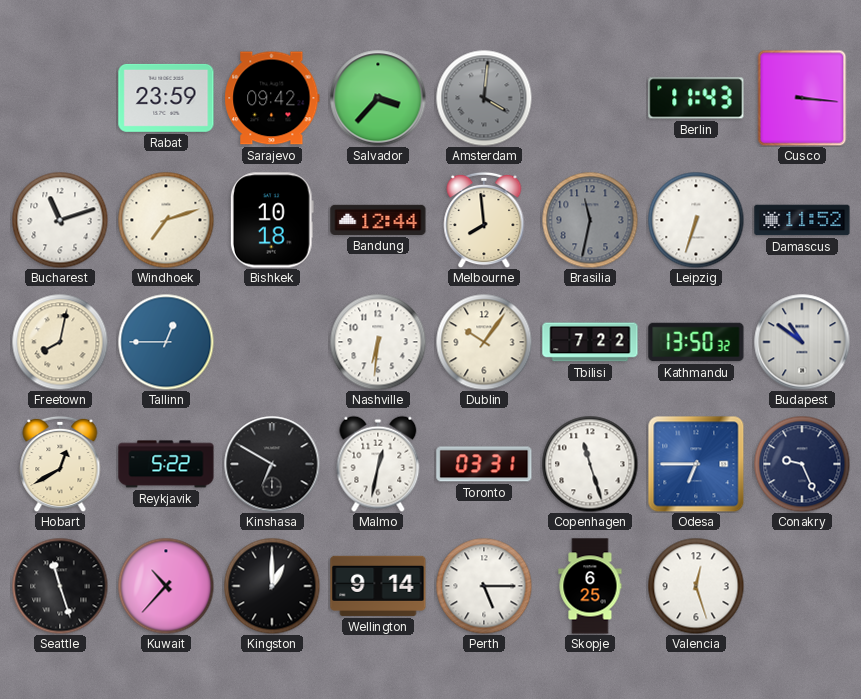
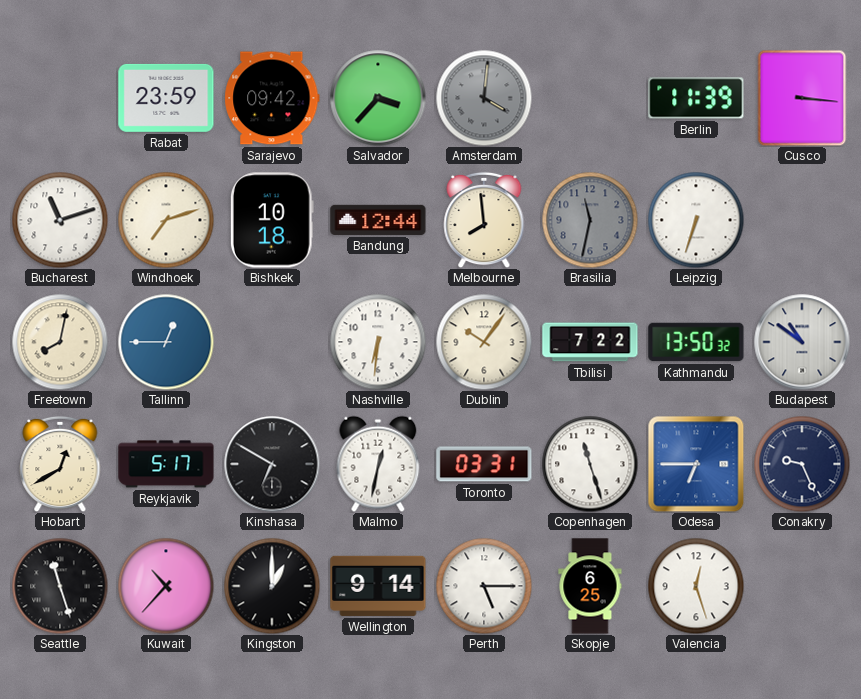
Berlin: 11:43 -> 11:39
Damascus: 11:52 -> none
Reykjavik: 5:22 -> 5:17
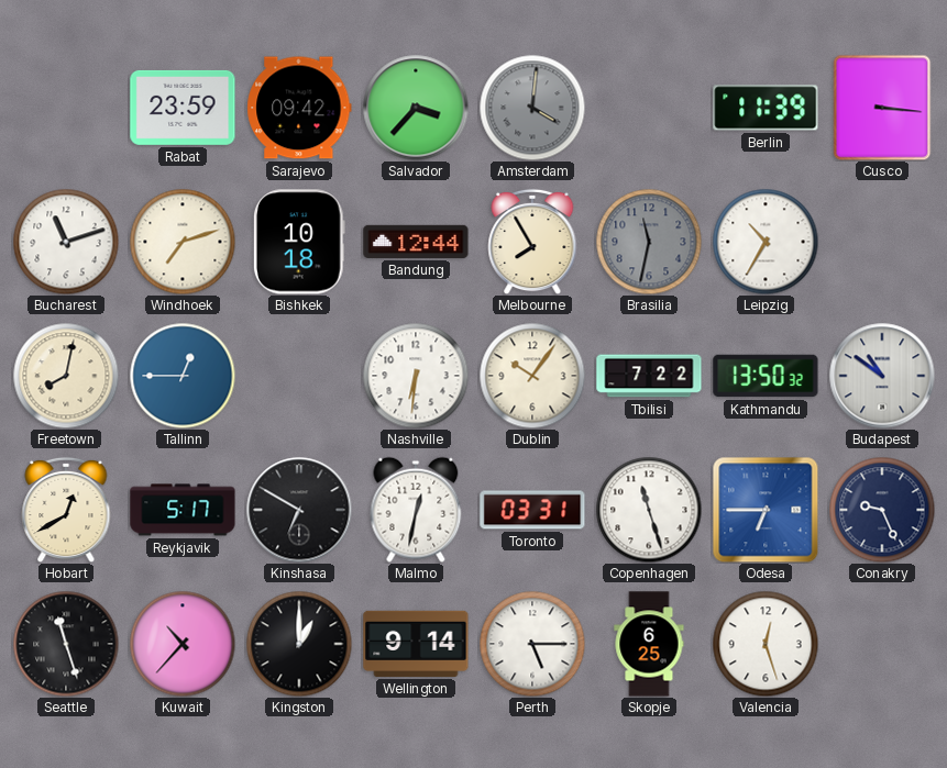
Melbourne: 7:59 -> 7:55
Leipzig: 6:33 -> 10:35
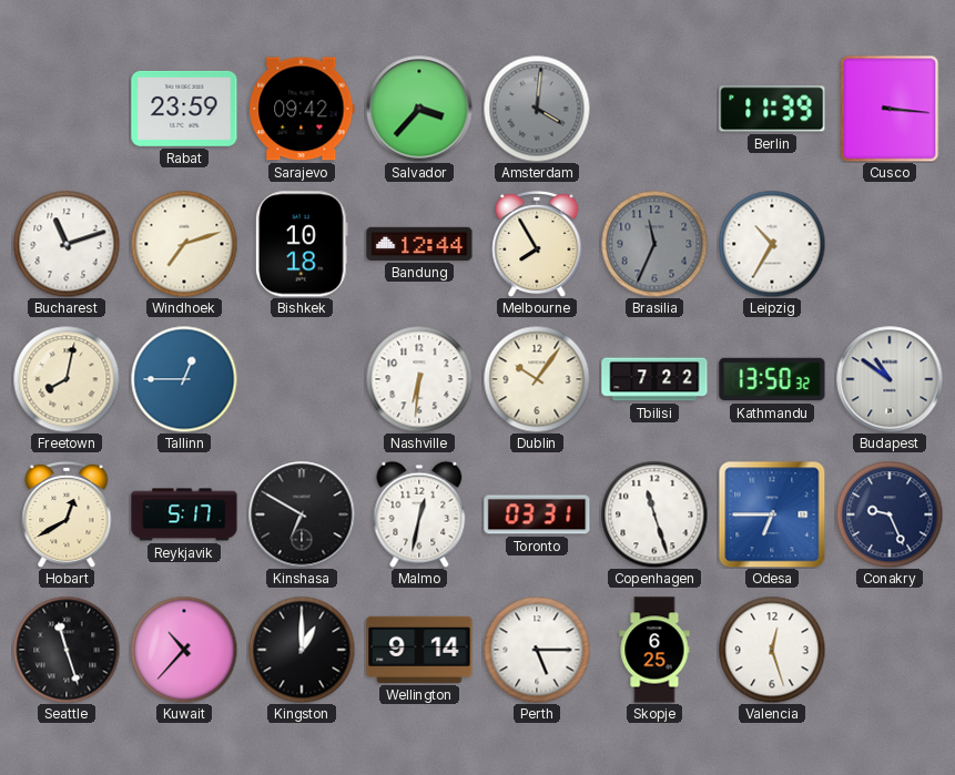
Brasilia: 11:32 -> 11:34
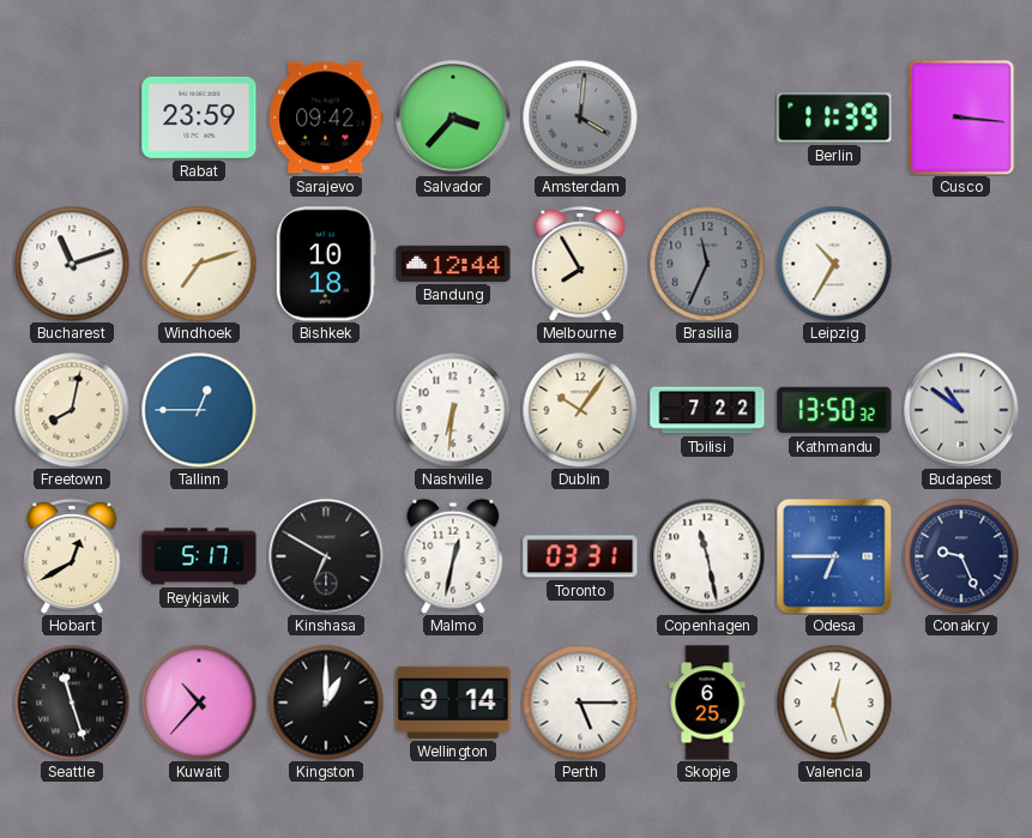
Copenhagen: 11:27 -> 11:28
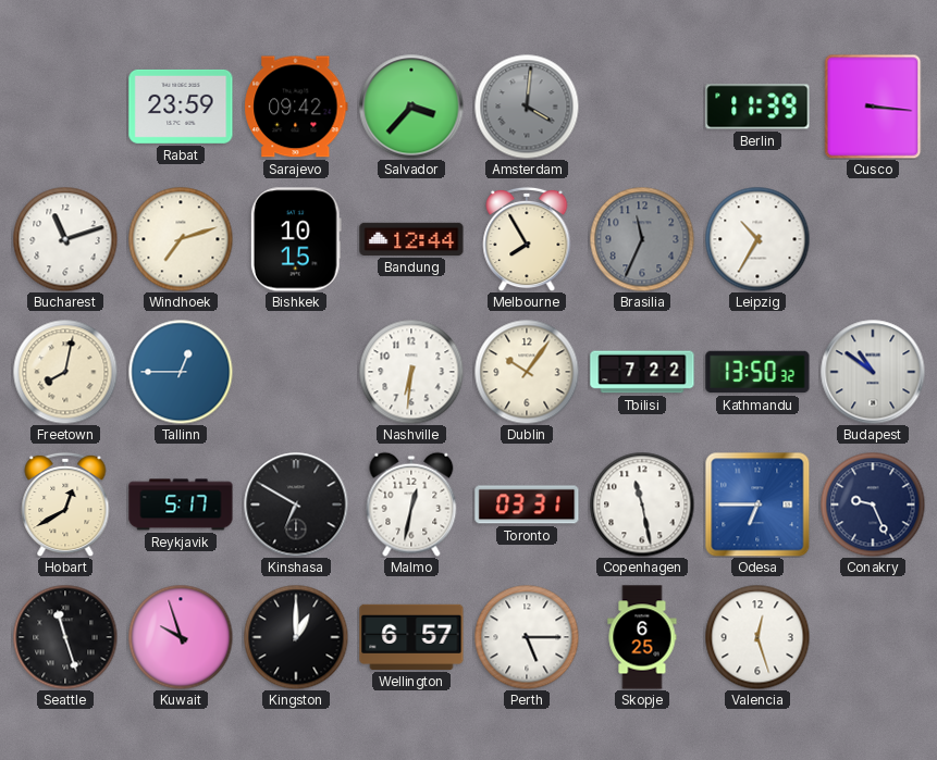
Bishkek: 10:18 -> 10:15
Kuwait: 10:37 -> 9:57
Wellington: 9:14 -> 6:57
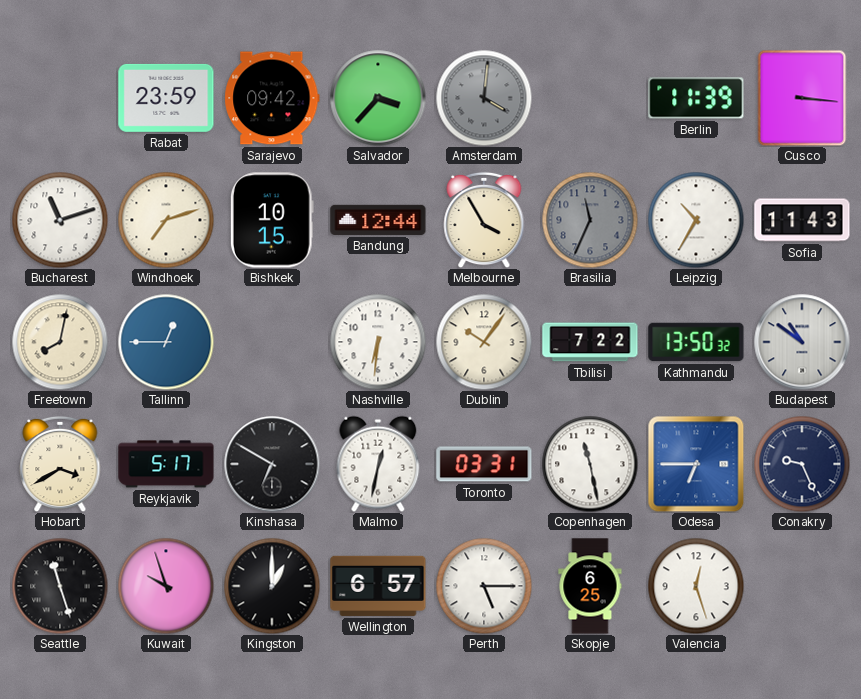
Melbourne: 7:55 -> 3:55
Sofia: none -> 11:43
Hobart: 12:40 -> 3:40
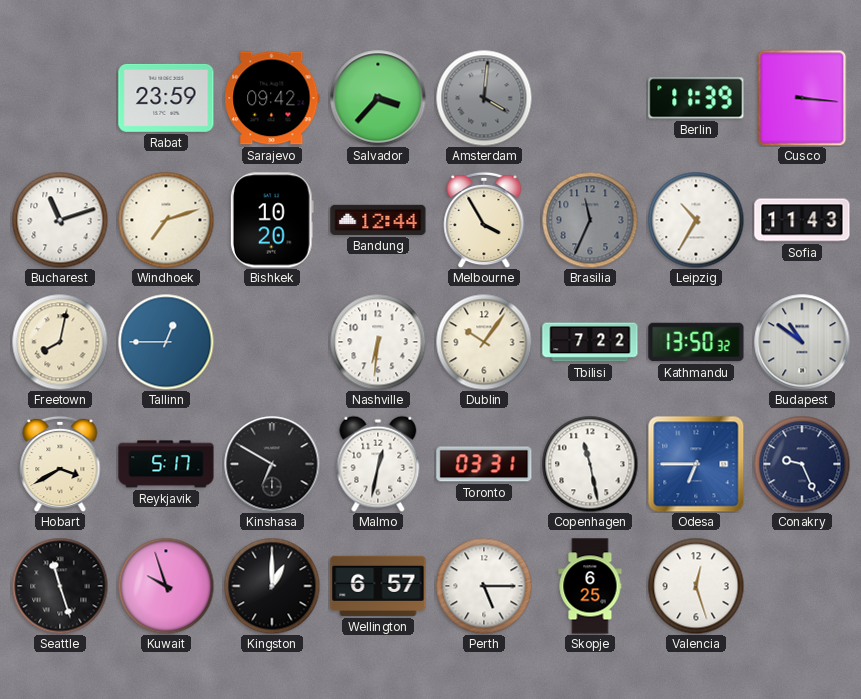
Bishkek: 10:15 -> 10:20
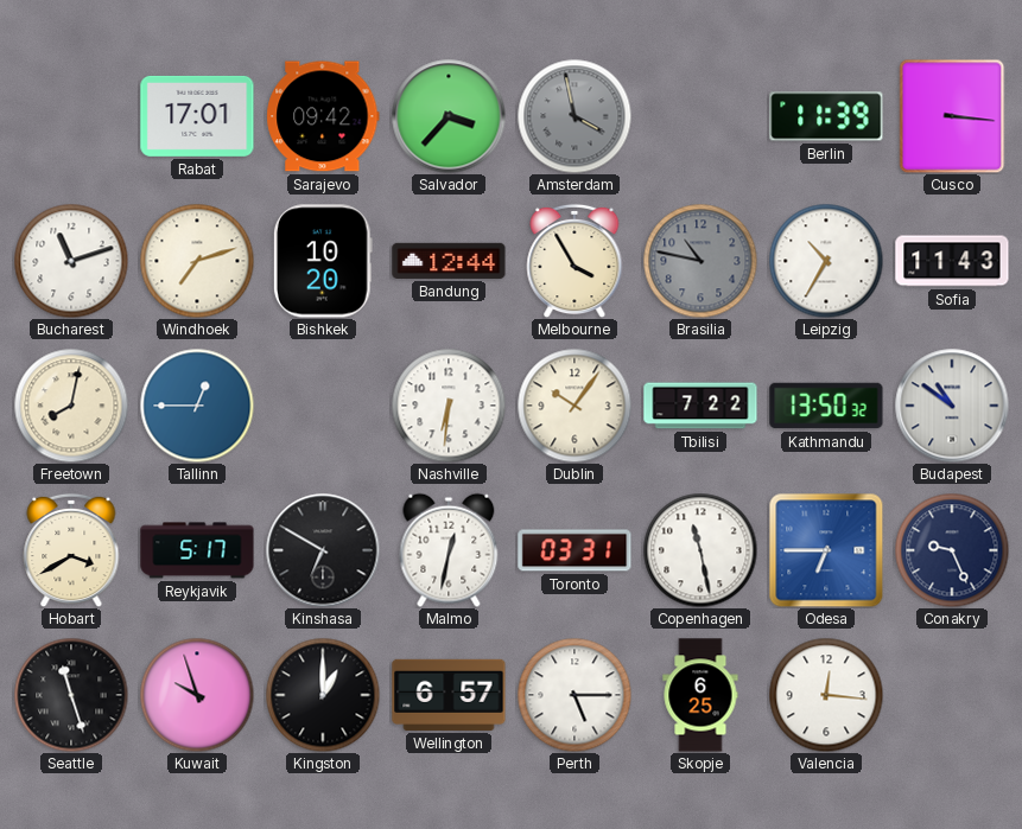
Rabat: 23:59 -> 17:01
Amsterdam: 4:01 -> 3:58
Brasilia: 11:34 -> 10:47
Valencia: 12:27 -> 12:16
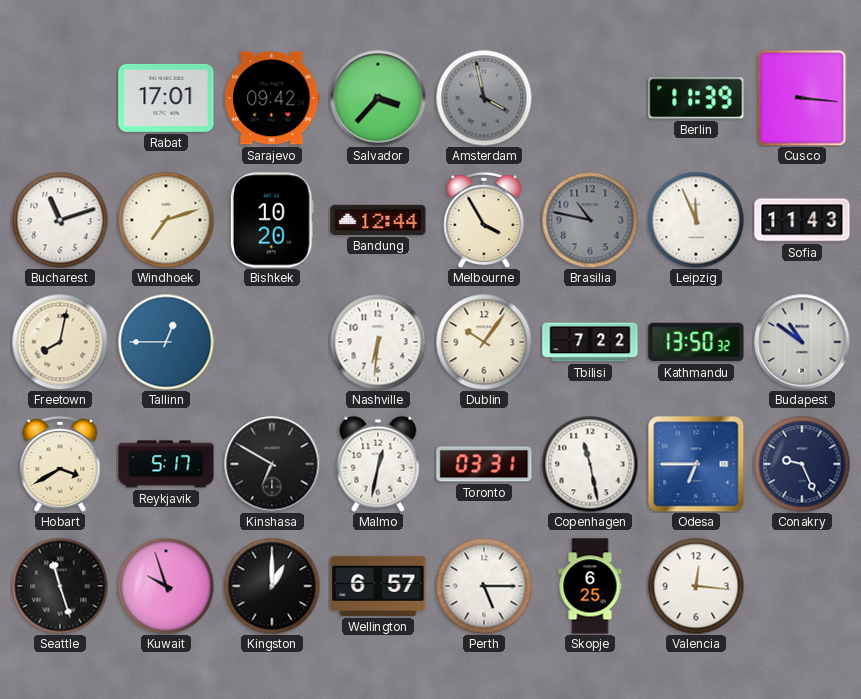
Leipzig: 10:35 -> 11:56
